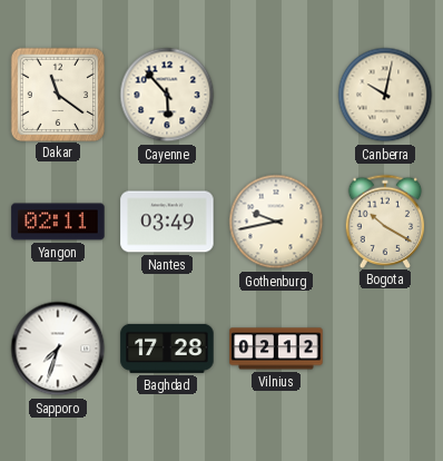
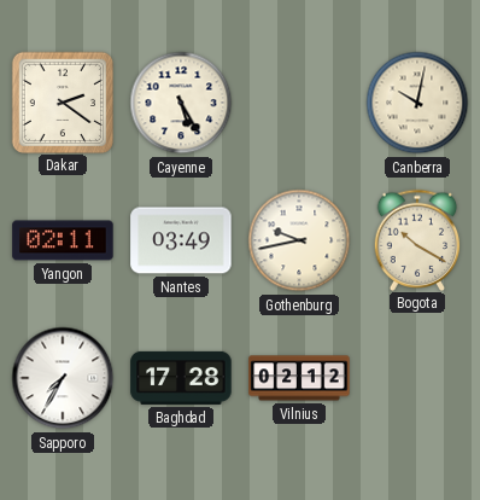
Dakar: 11:21 -> 2:21
Cayenne: 5:53 -> 5:25
Sapporo: 7:33 -> 7:35
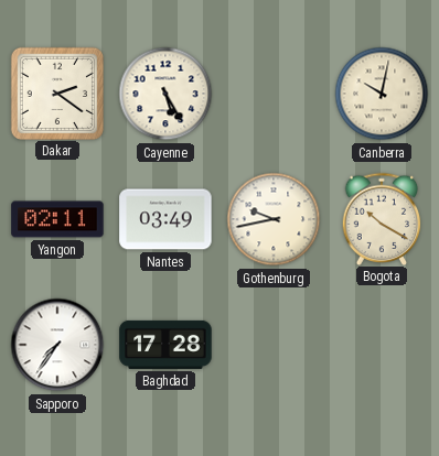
Sapporo: 7:35 -> 7:36
Vilnius: 02:12 -> none
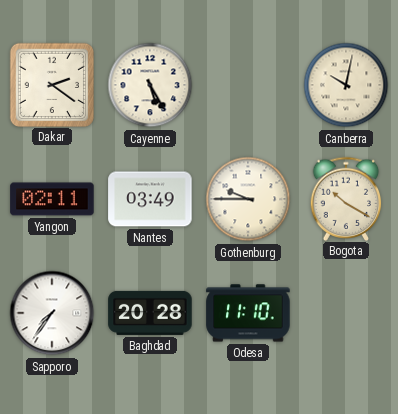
Gothenburg: 9:43 -> 9:45
Baghdad: 17:28 -> 20:28
Odesa: none -> 11:10
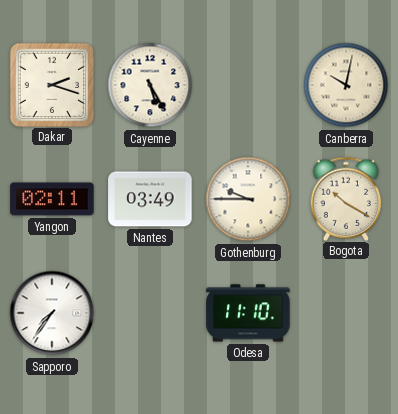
Dakar: 2:21 -> 2:18
Baghdad: 20:28 -> none
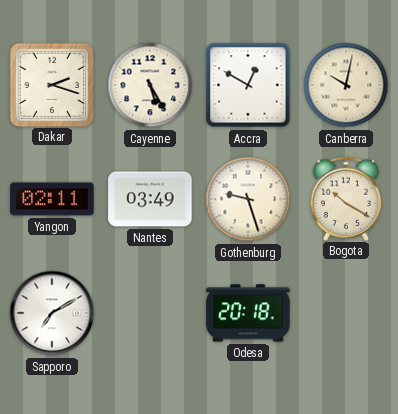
Accra: none -> 12:50
Gothenburg: 9:45 -> 9:27
Sapporo: 7:36 -> 7:10
Odesa: 11:10 -> 20:18
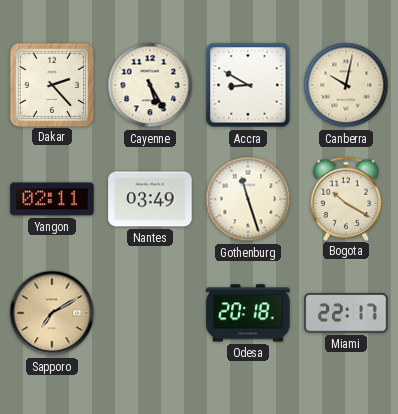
Dakar: 2:18 -> 2:23
Accra: 12:50 -> 8:50
Gothenburg: 9:27 -> 11:27
Sapporo dial: white -> champagne
Miami: none -> 22:17
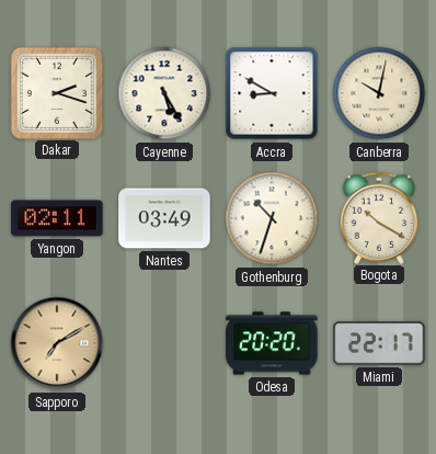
Dakar: 2:23 -> 2:18
Gothenburg: 11:27 -> 10:33
Odesa: 20:18 -> 20:20
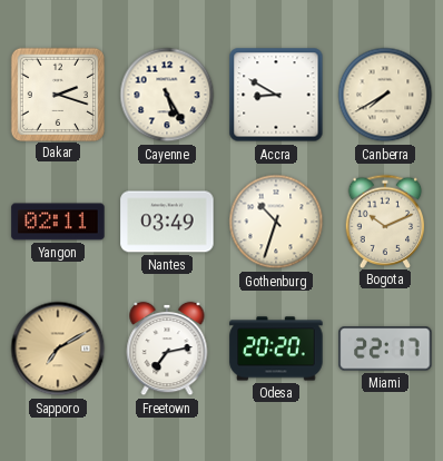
Canberra: 10:02 -> 7:40
Bogota: 10:20 -> 10:11
Freetown: none -> 7:13
